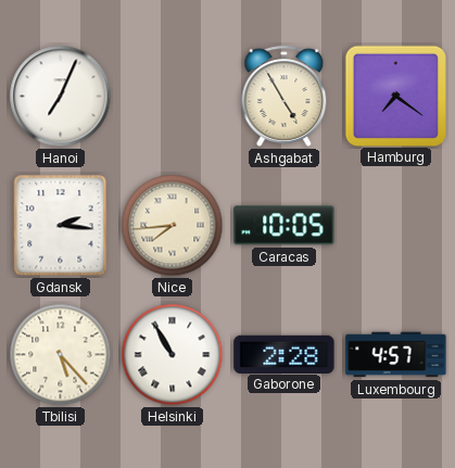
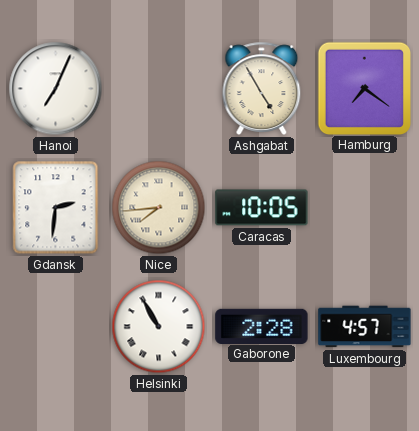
Gdansk: 2:16 -> 2:31
Tbilisi: 5:23 -> none
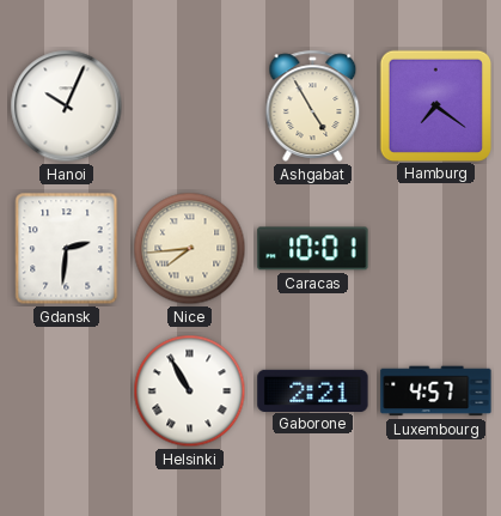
Hanoi: 7:04 -> 10:04
Caracas: 10:05 -> 10:01
Gaborone: 2:28 -> 2:21
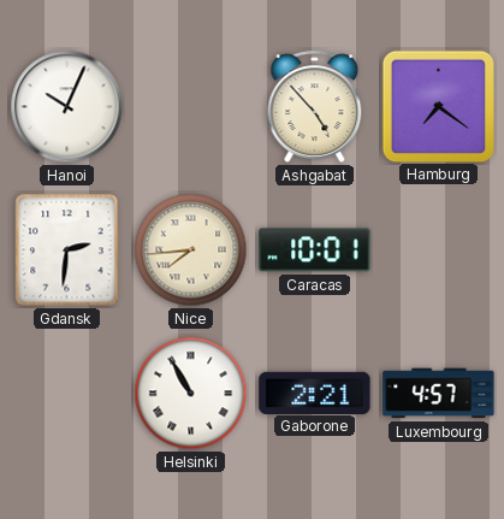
Ashgabat: 4:55 -> 4:53
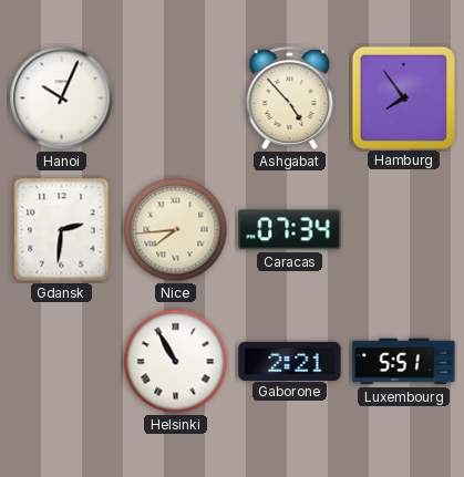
Hamburg: 7:21 -> 7:54
Caracas: 10:01 -> 07:34
Luxembourg: 4:57 -> 5:51
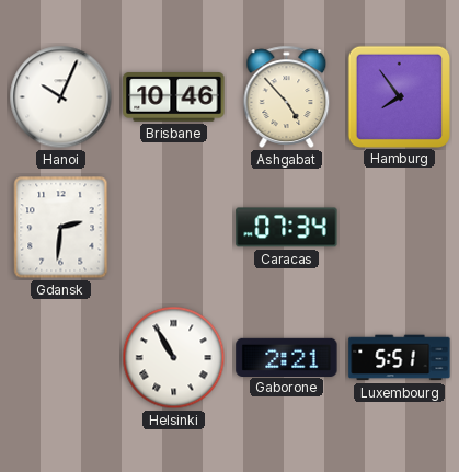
Brisbane: none -> 10:46
Nice: 7:44 -> none
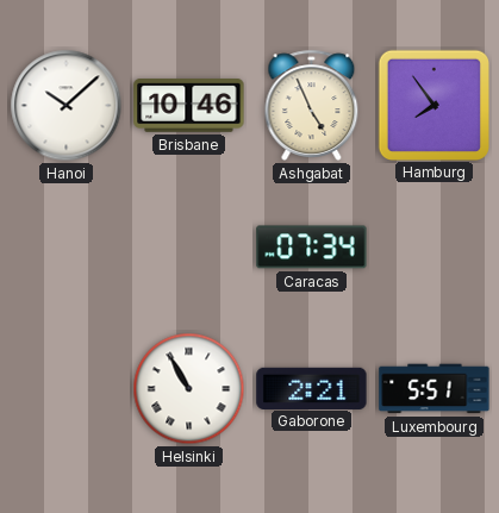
Hanoi: 10:04 -> 10:08
Ashgabat: 4:53 -> 4:56
Gdansk: 2:31 -> none
